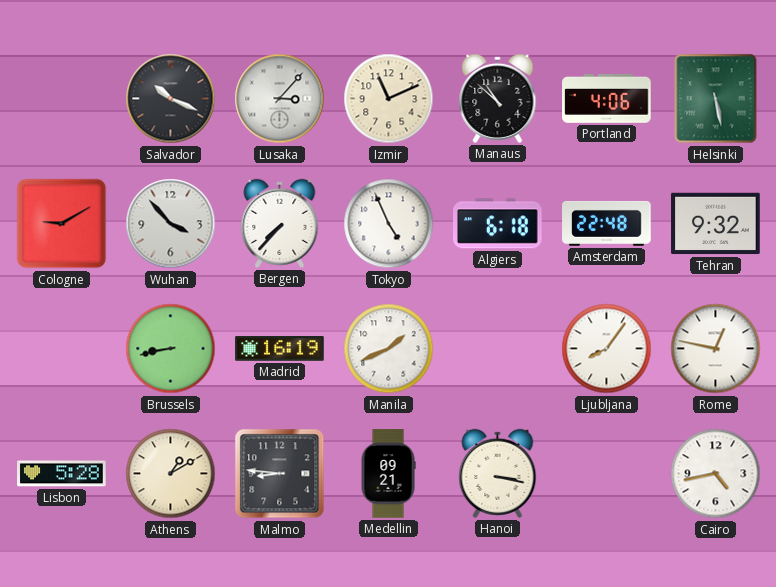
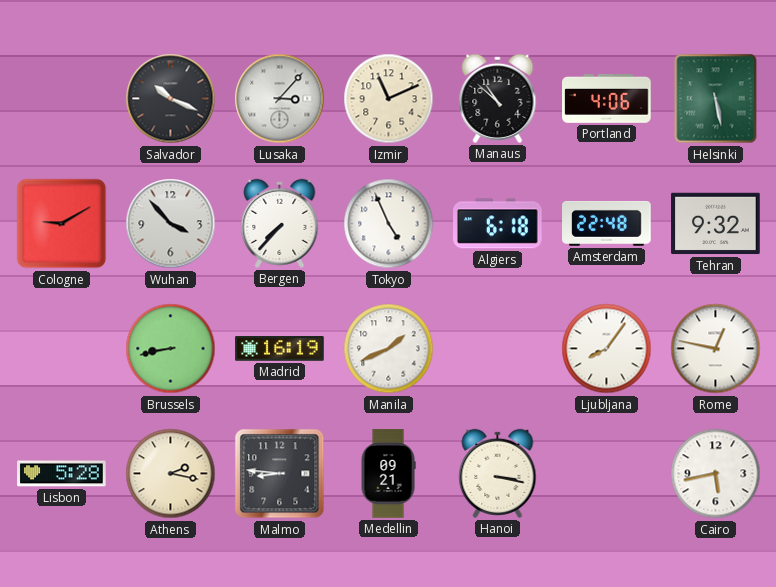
Athens: 1:10 -> 2:17
Cairo: 4:43 -> 5:43
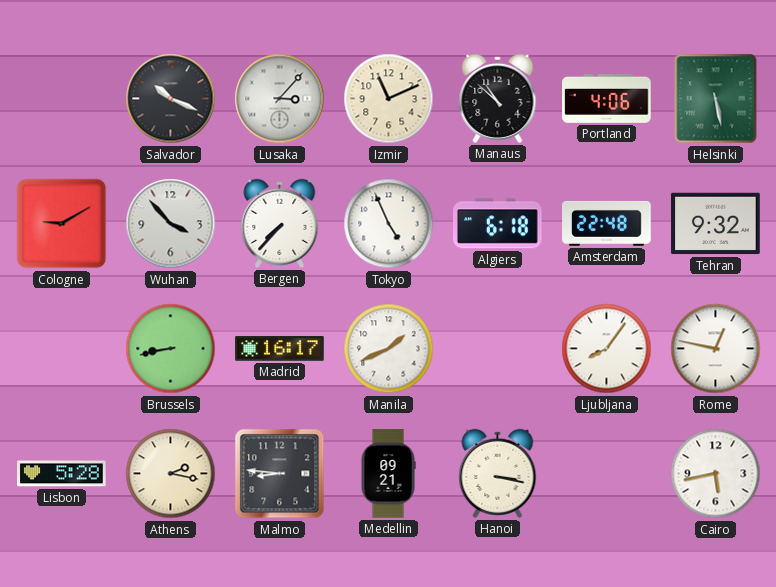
Madrid: 16:19 -> 16:17
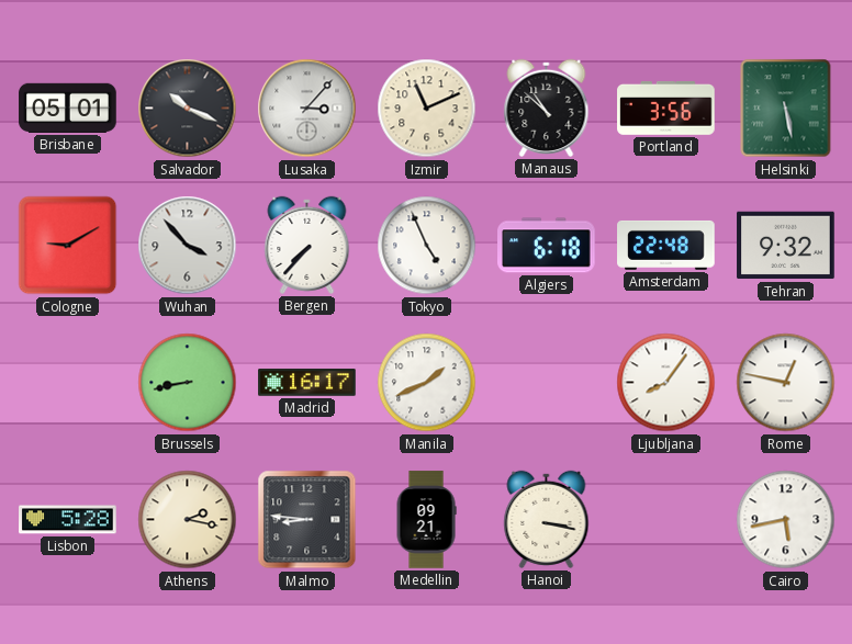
Brisbane: none -> 05:01
Portland: 4:06 -> 3:56
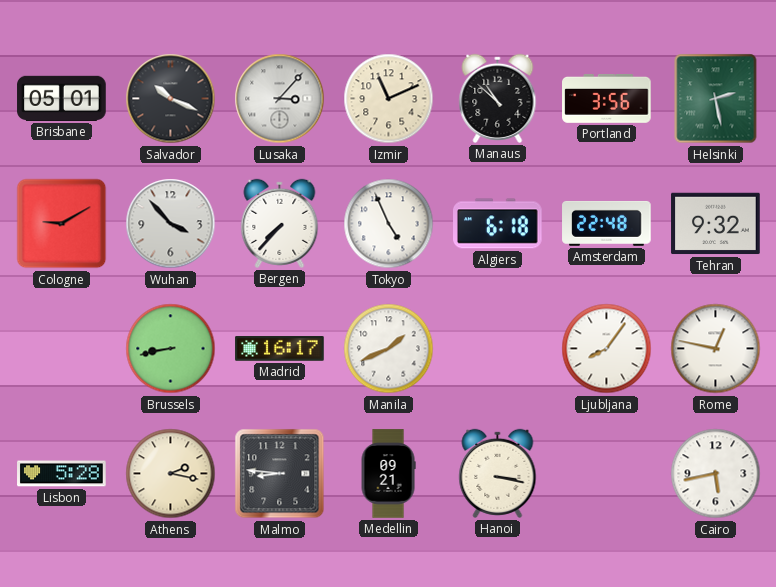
Helsinki: 5:28 -> 2:28
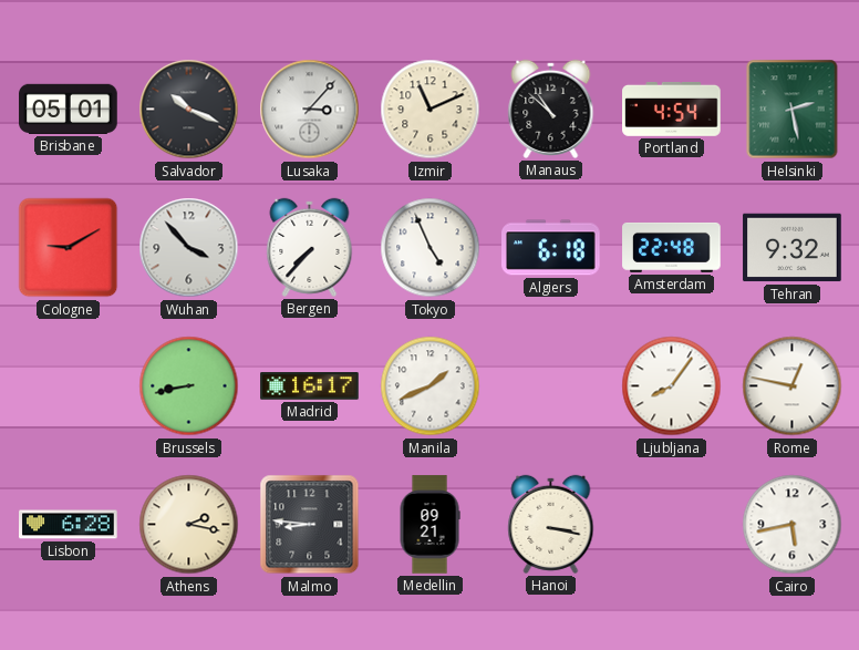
Portland: 3:56 -> 4:54
Lisbon: 5:28 -> 6:28
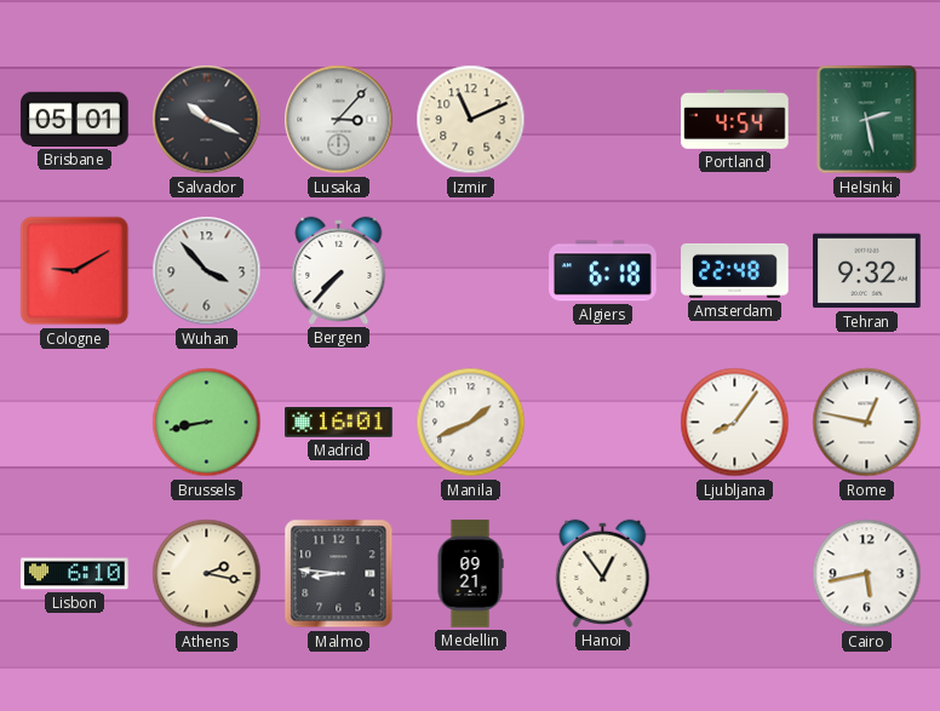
Manaus: 10:52 -> none
Tokyo: 4:56 -> none
Madrid: 16:17 -> 16:01
Lisbon: 6:28 -> 6:10
Hanoi: 3:17 -> 12:54
